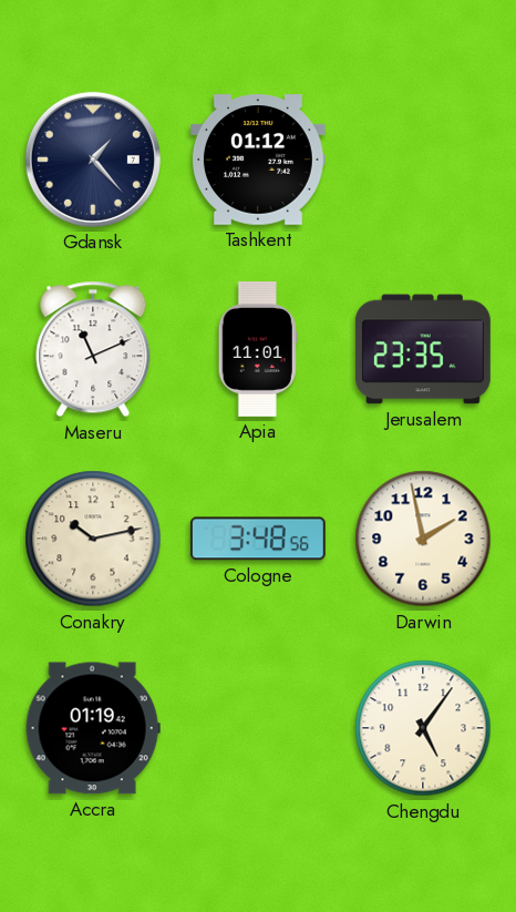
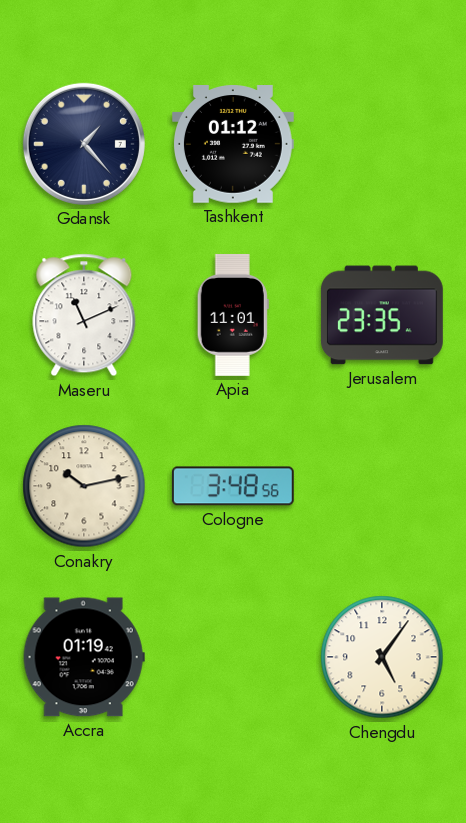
Darwin: 1:58 -> none
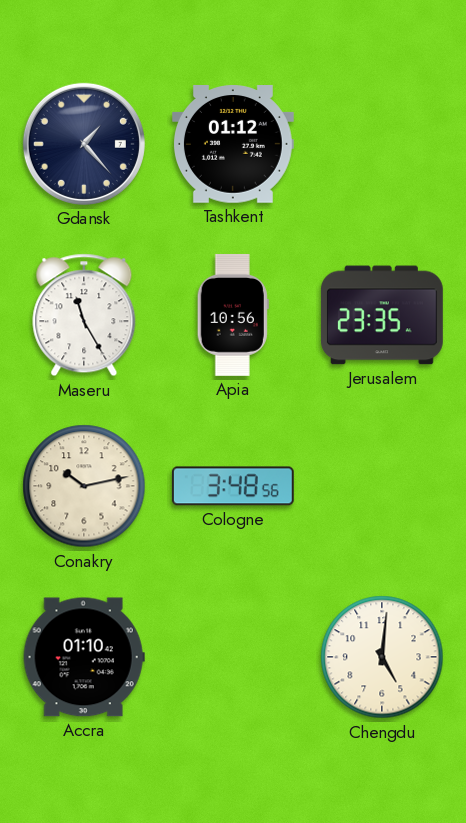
Maseru: 11:11 -> 11:25
Apia: 11:01 -> 10:56
Accra: 01:19 -> 01:10
Chengdu: 5:06 -> 5:01
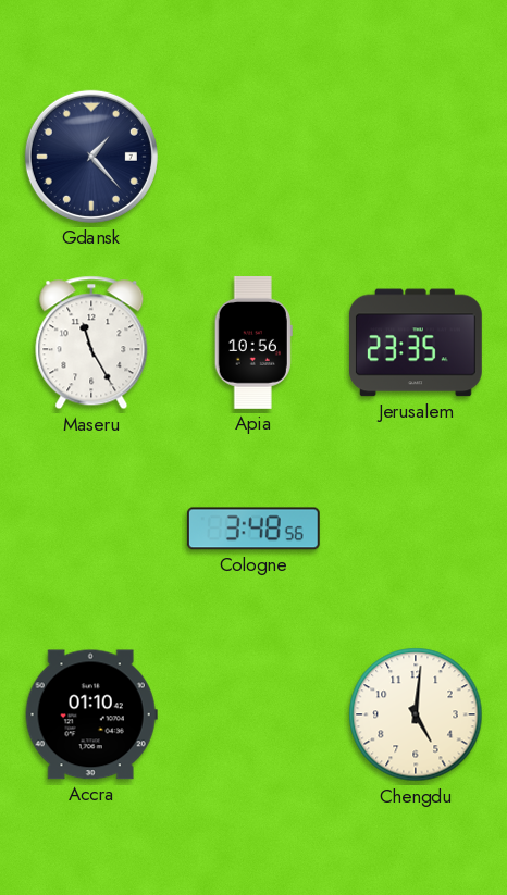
Tashkent: 01:12 -> none
Conakry: 10:13 -> none
